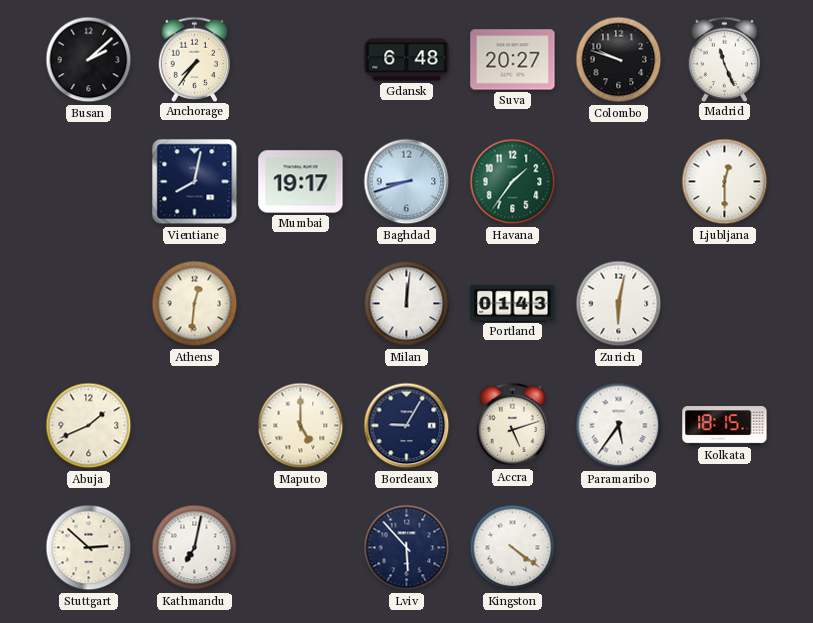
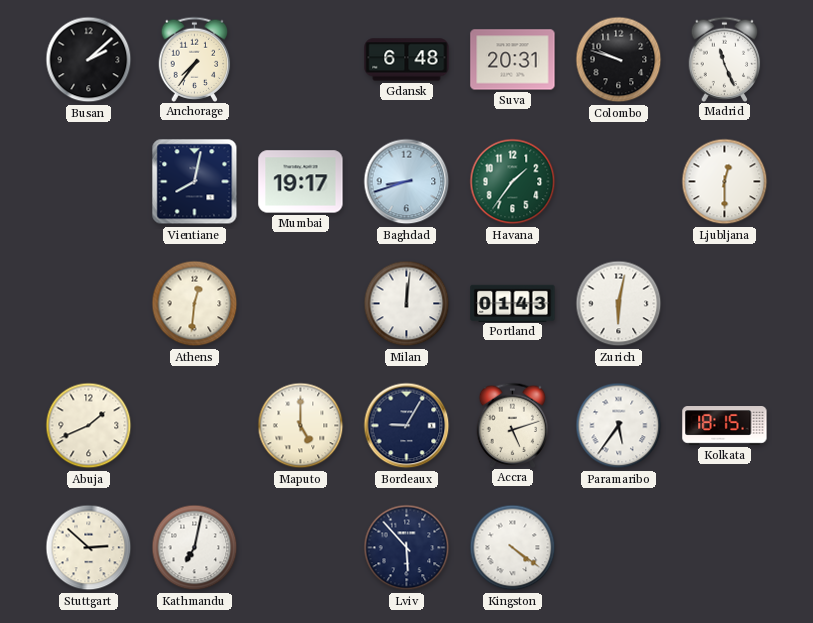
Suva: 20:27 -> 20:31
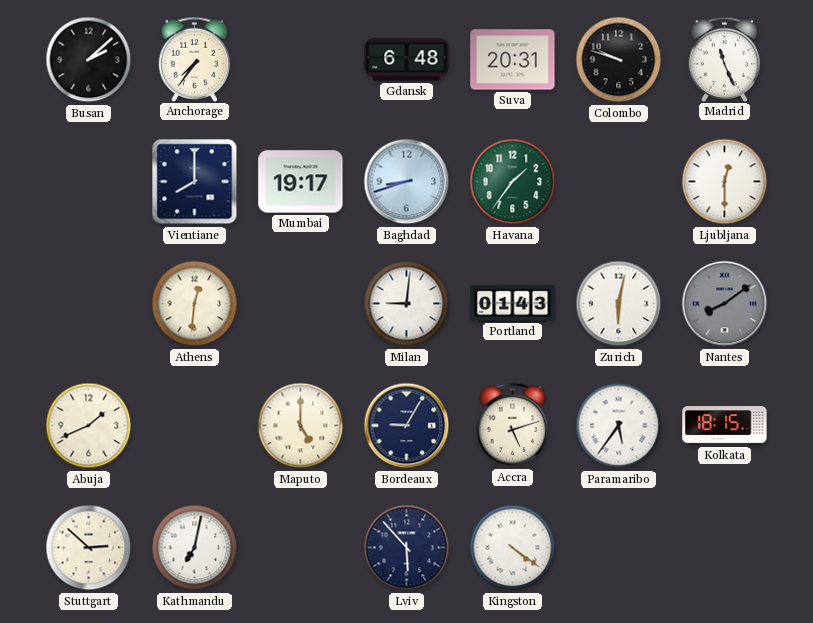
Vientiane: 8:02 -> 8:00
Milan: 12:01 -> 9:01
Nantes: none -> 8:09
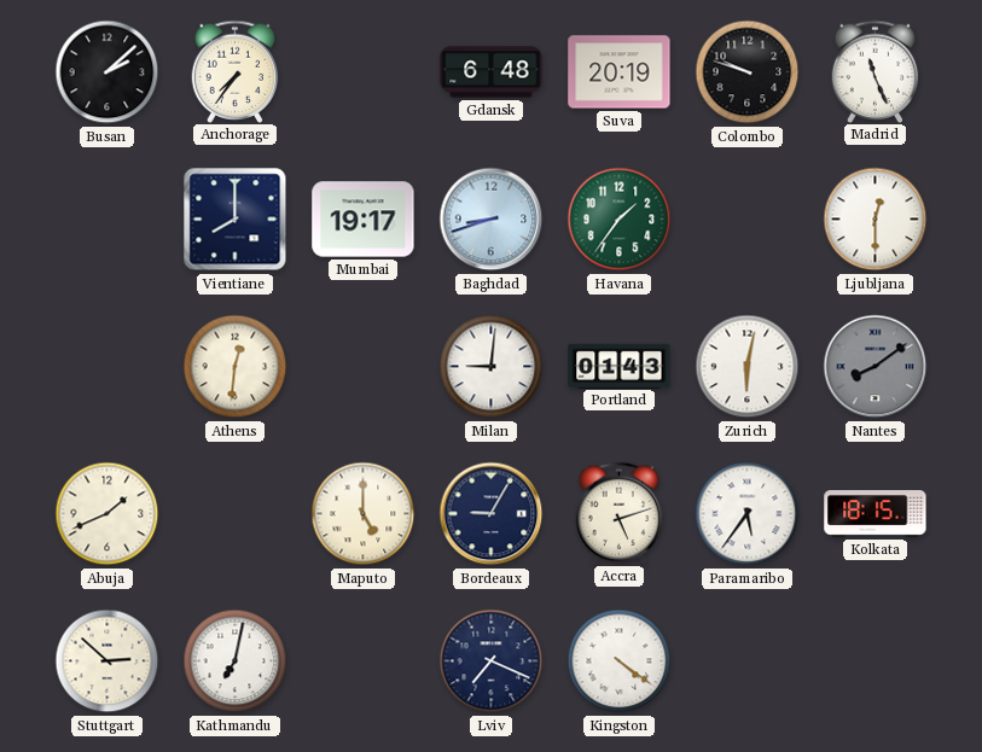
Suva: 20:31 -> 20:19
Lviv: 5:53 -> 7:19
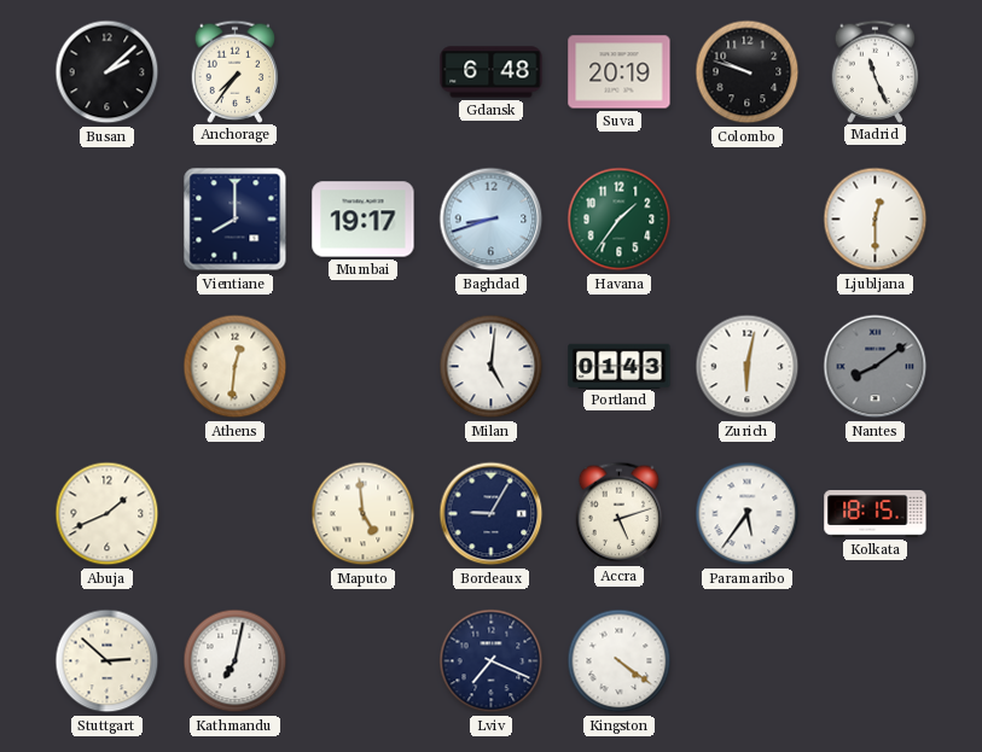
Milan: 9:01 -> 5:01
Maputo: 5:00 -> 4:59
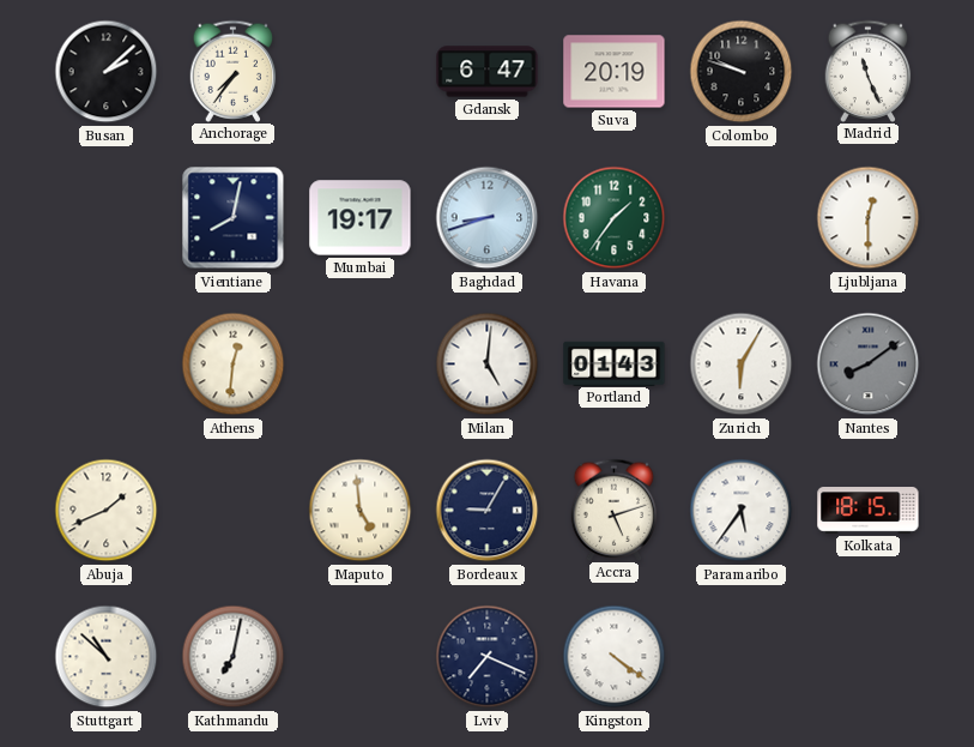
Gdansk: 6:48 -> 6:47
Vientiane: 8:00 -> 8:02
Zurich: 6:02 -> 6:05
Stuttgart: 2:52 -> 10:52
